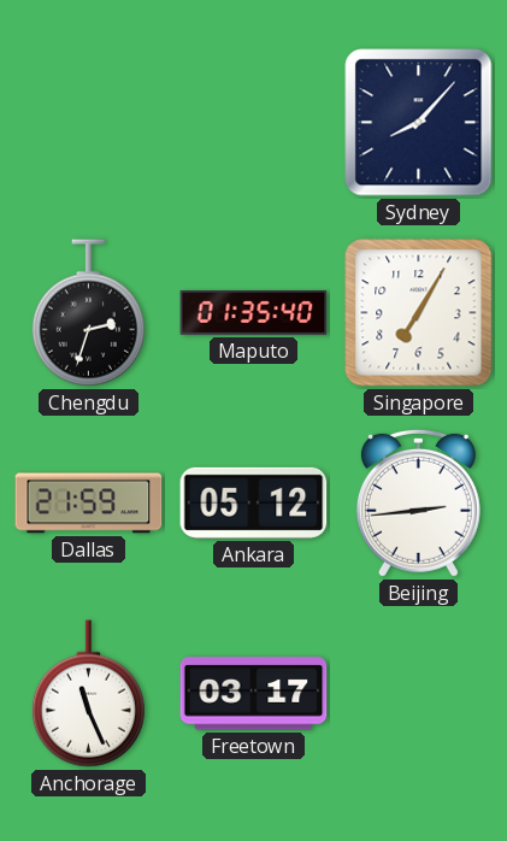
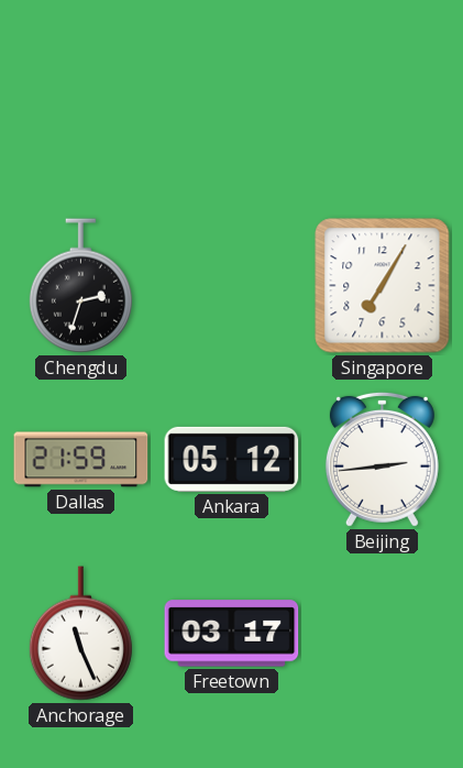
Sydney: 8:07 -> none
Maputo: 01:35 -> none
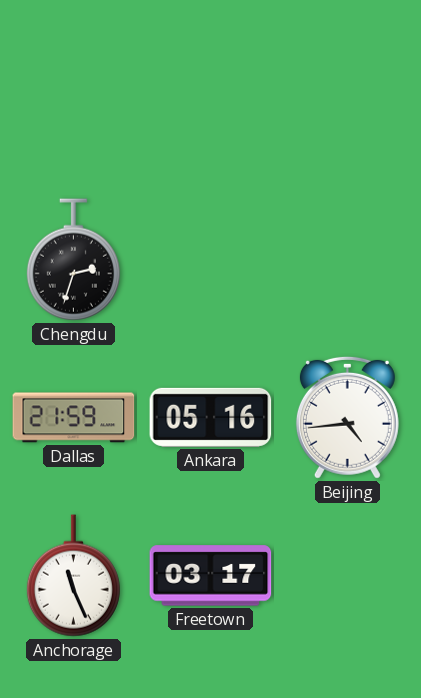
Singapore: 7:05 -> none
Ankara: 05:12 -> 05:16
Beijing: 2:44 -> 4:44
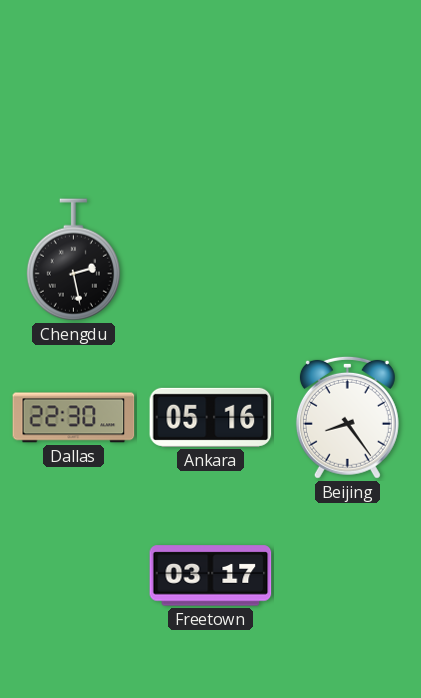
Chengdu: 2:33 -> 2:28
Dallas: 21:59 -> 22:30
Beijing: 4:44 -> 8:24
Anchorage: 11:26 -> none
